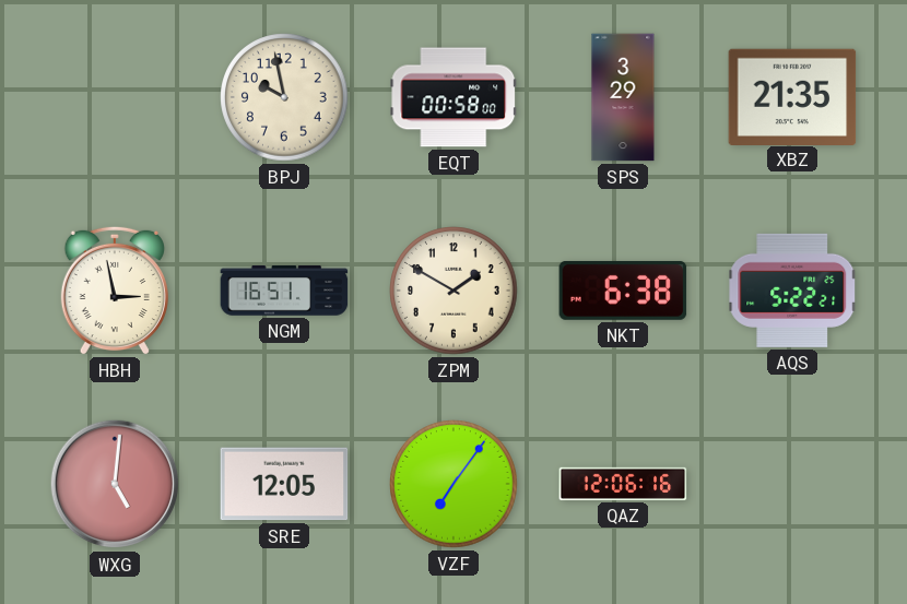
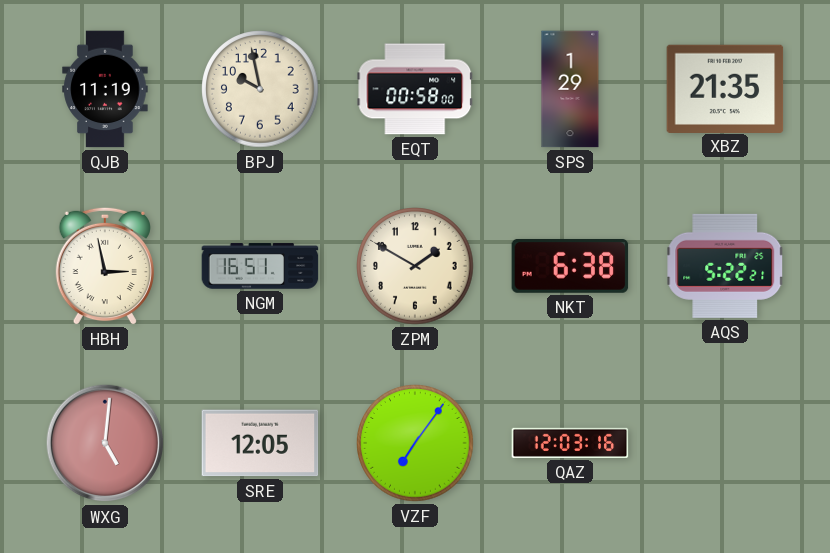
QJB: none -> 11:19
SPS: 3:29 -> 1:29
QAZ: 12:06 -> 12:03
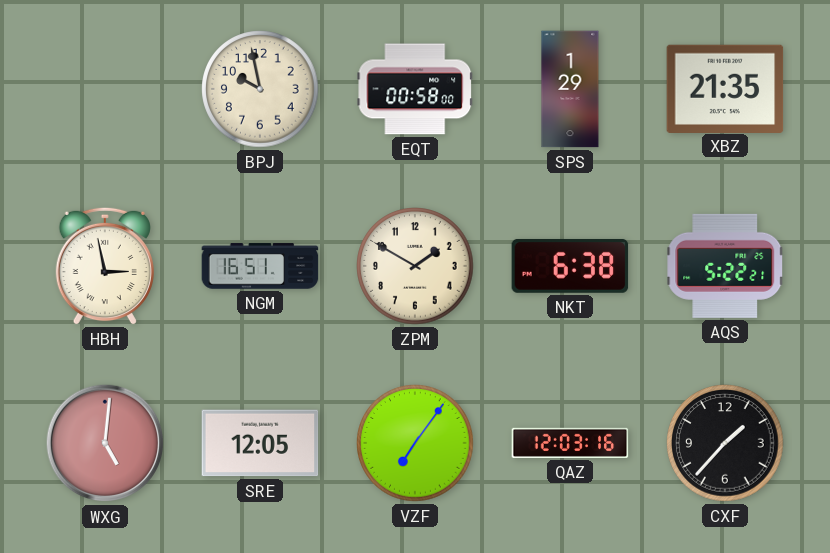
QJB: 11:19 -> none
CXF: none -> 1:37
